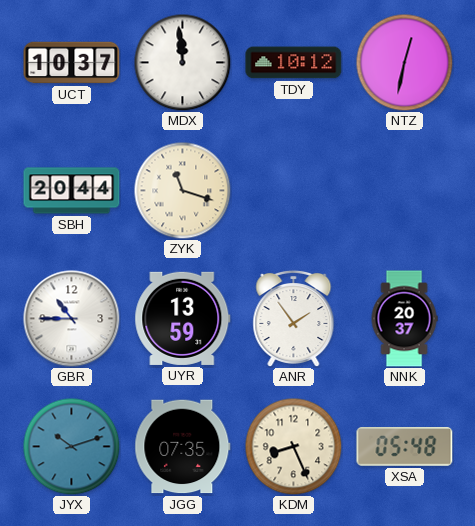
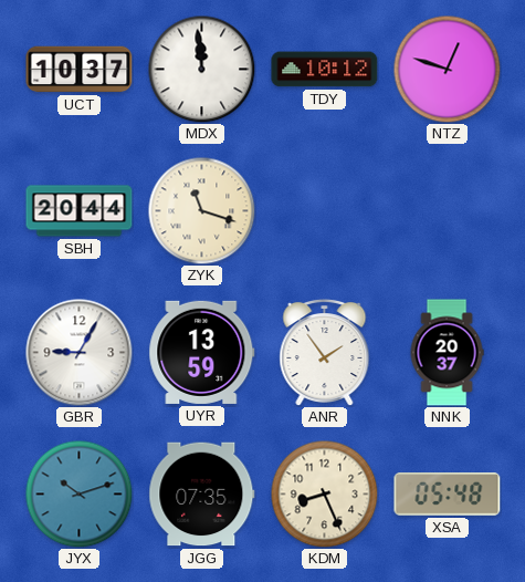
NTZ: 12:32 -> 12:48
GBR: 10:45 -> 9:05
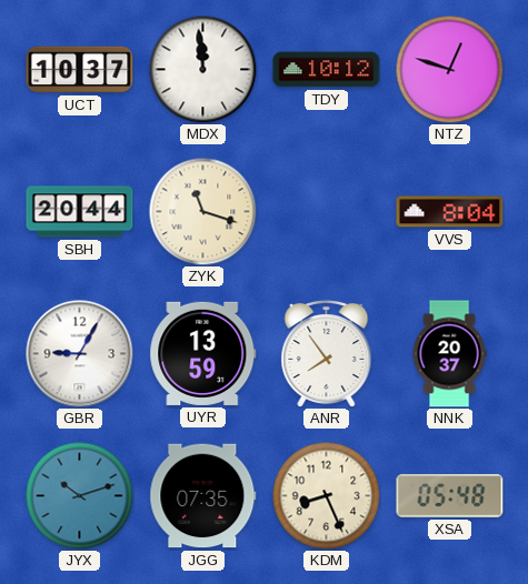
VVS: none -> 8:04
ANR: 1:54 -> 7:54
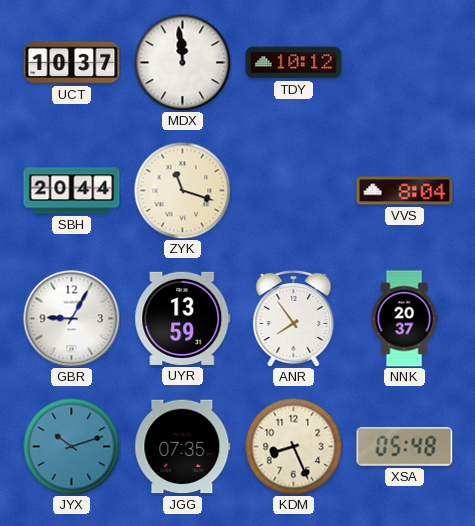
NTZ: 12:48 -> none
